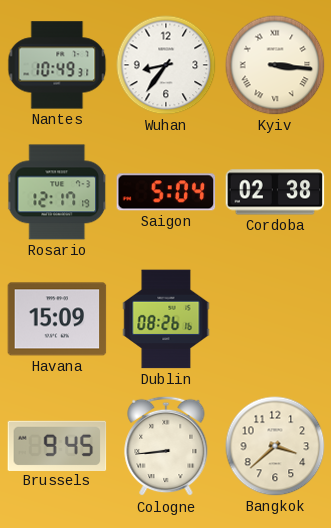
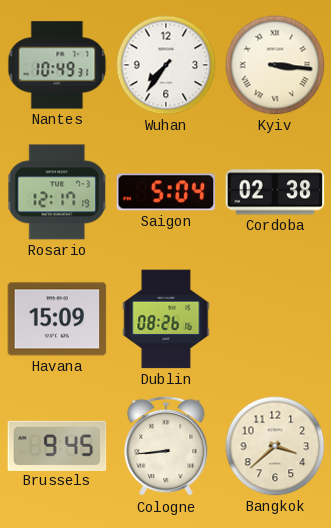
Wuhan: 8:36 -> 7:36
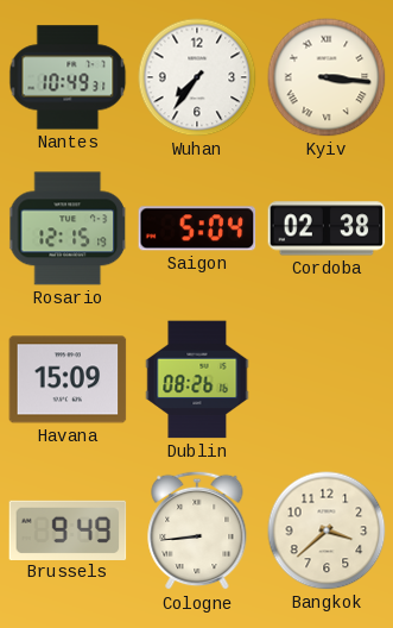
Rosario: 12:17 -> 12:15
Brussels: 9:45 -> 9:49
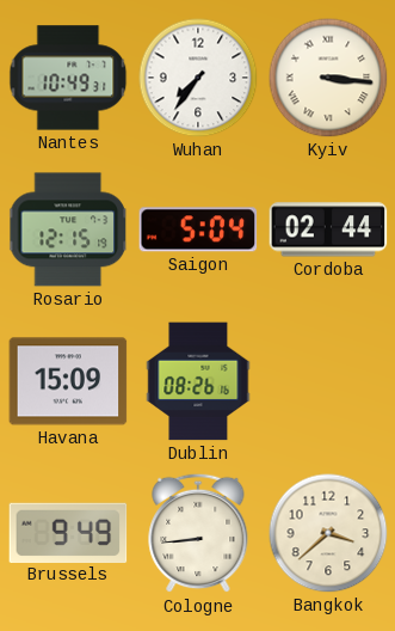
Cordoba: 02:38 -> 02:44
